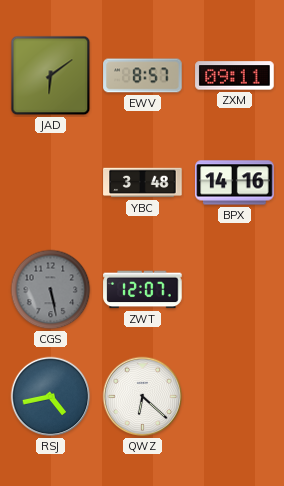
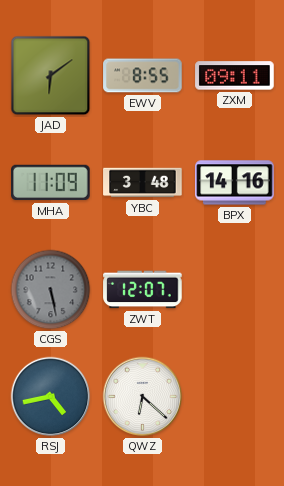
EWV: 8:57 -> 8:55
MHA: none -> 11:09
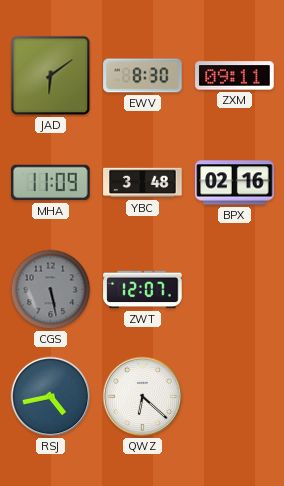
EWV: 8:55 -> 8:30
BPX: 14:16 -> 02:16
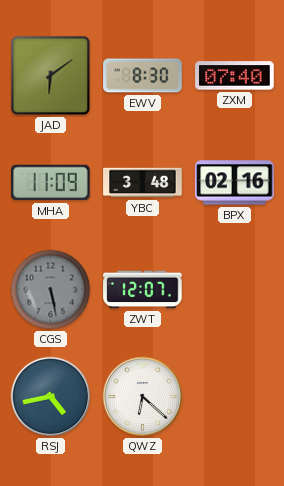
ZXM: 09:11 -> 07:40
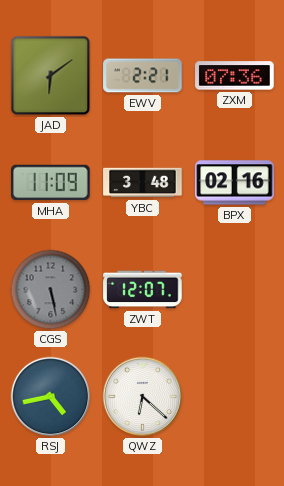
EWV: 8:30 -> 2:21
ZXM: 07:40 -> 07:36
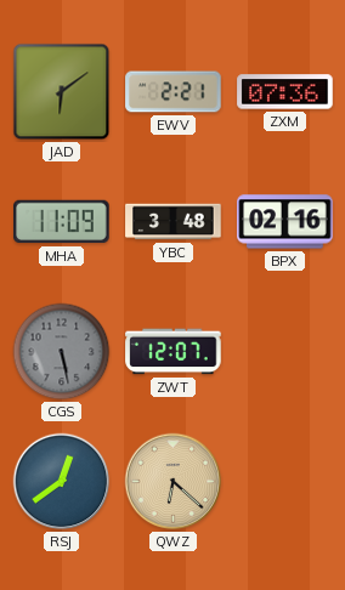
RSJ: 4:43 -> 12:39
QWZ dial: white -> champagne
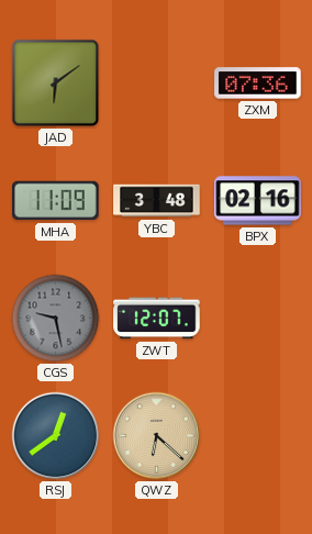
EWV: 2:21 -> none
CGS: 5:28 -> 9:28
